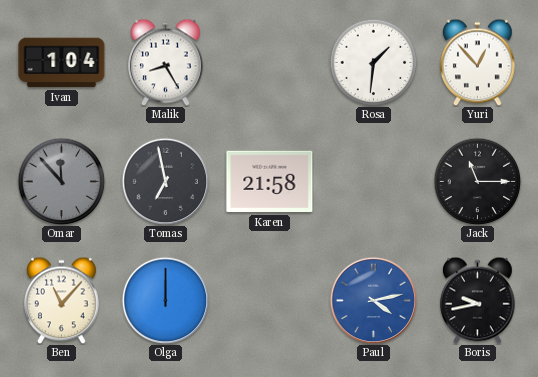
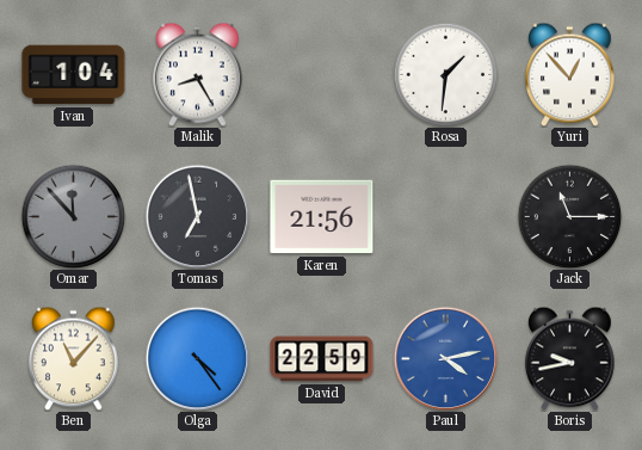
Karen: 21:58 -> 21:56
Olga: 12:00 -> 4:24
David: none -> 22:59
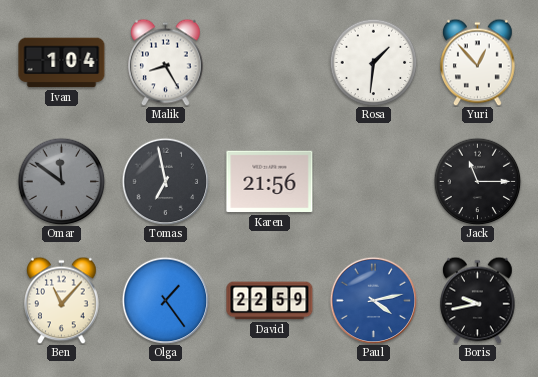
Omar: 11:53 -> 11:51
Olga: 4:24 -> 1:24
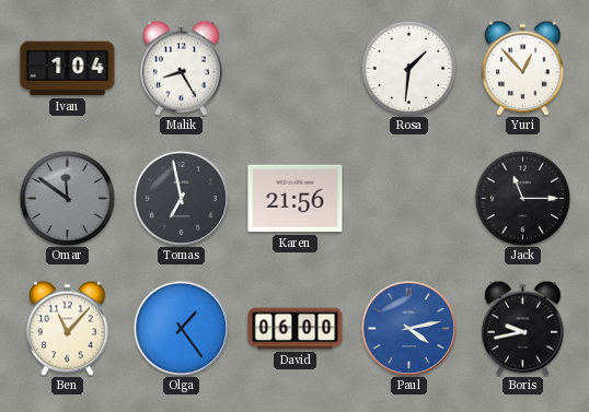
David: 22:59 -> 06:00
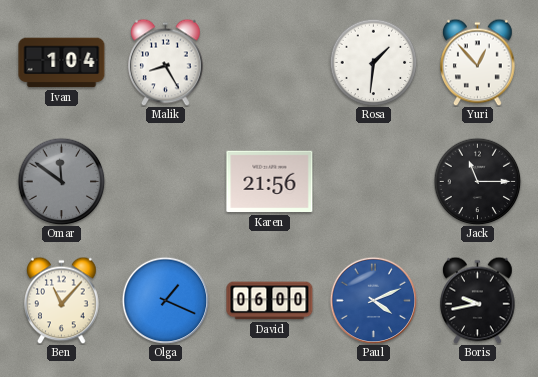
Tomas: 6:58 -> none
Olga: 1:24 -> 1:19
Paul: 4:13 -> 4:11
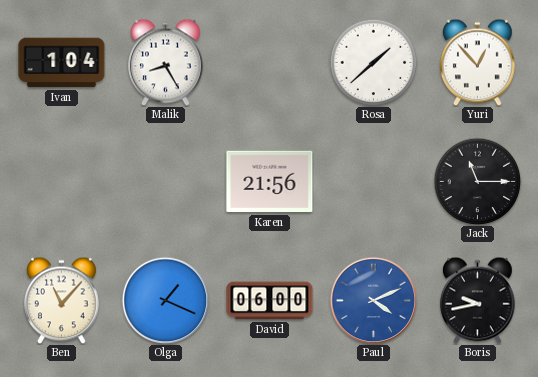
Rosa: 1:31 -> 1:38
Omar: 11:51 -> none
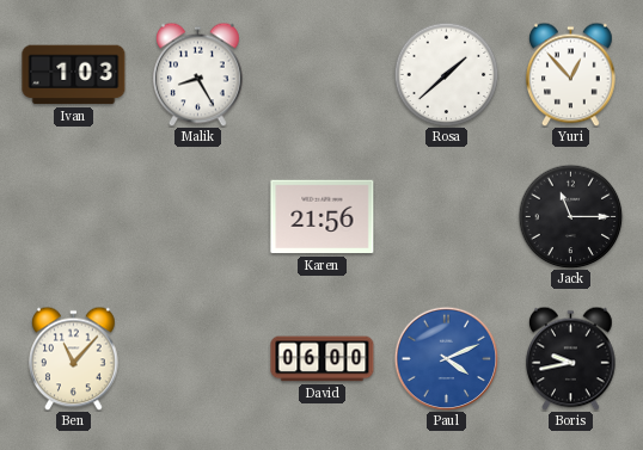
Ivan: 1:04 -> 1:03
Olga: 1:19 -> none
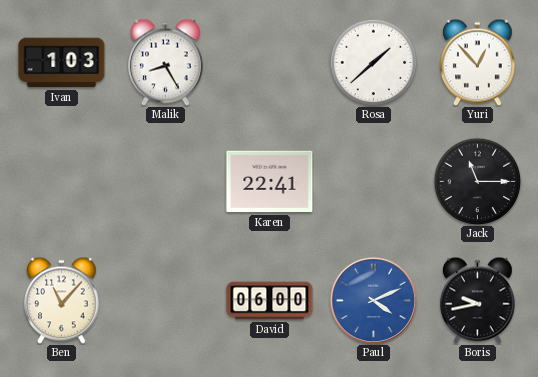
Karen: 21:56 -> 22:41
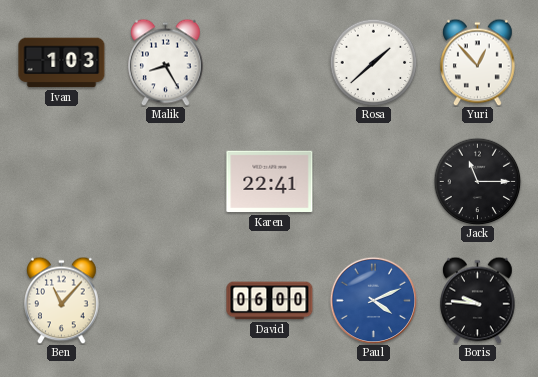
Boris: 9:43 -> 9:46
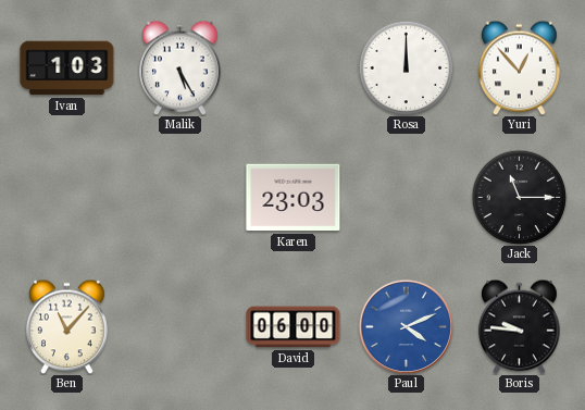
Malik: 8:25 -> 5:25
Rosa: 1:38 -> 12:00
Karen: 22:41 -> 23:03
